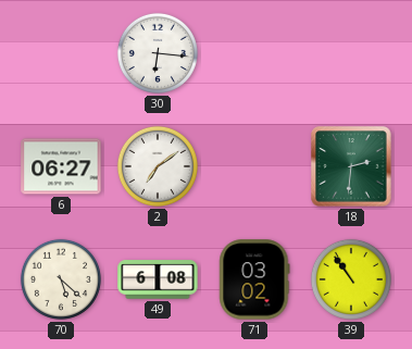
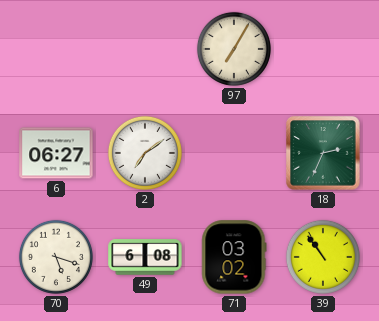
30: 6:16 -> none
97: none -> 7:05
18: 2:31 -> 2:34
70: 5:22 -> 5:18
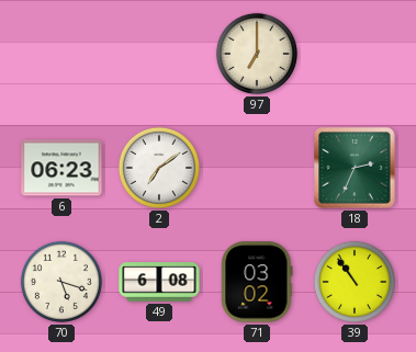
97: 7:05 -> 7:00
6: 06:27 -> 06:23
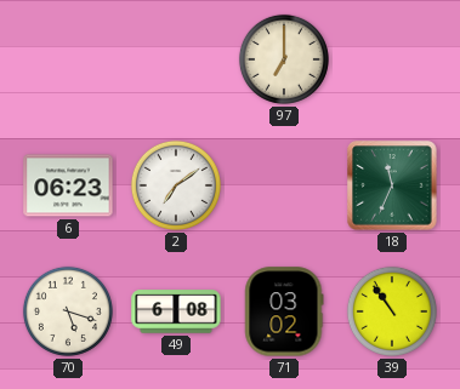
18: 2:34 -> 11:34
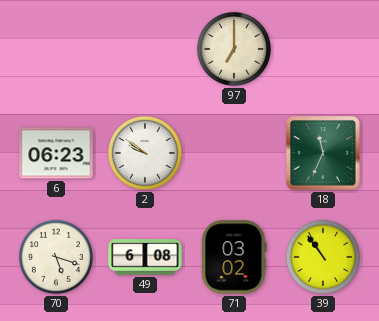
2: 7:09 -> 9:51
